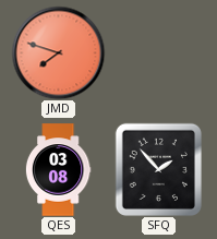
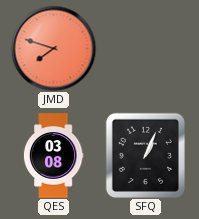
SFQ: 1:53 -> 1:04
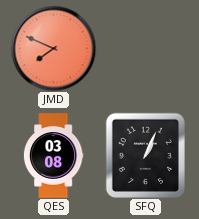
JMD: 7:48 -> 7:49
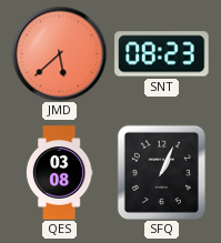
JMD: 7:49 -> 5:38
SNT: none -> 08:23
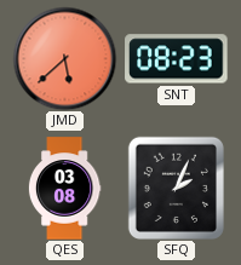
SFQ: 1:04 -> 2:04
